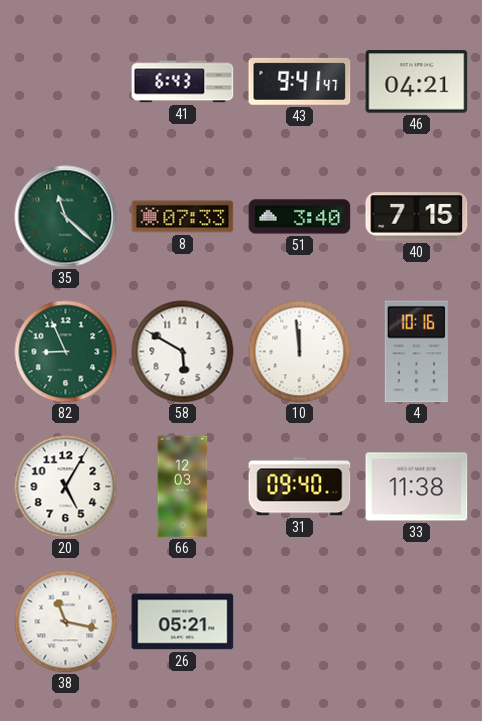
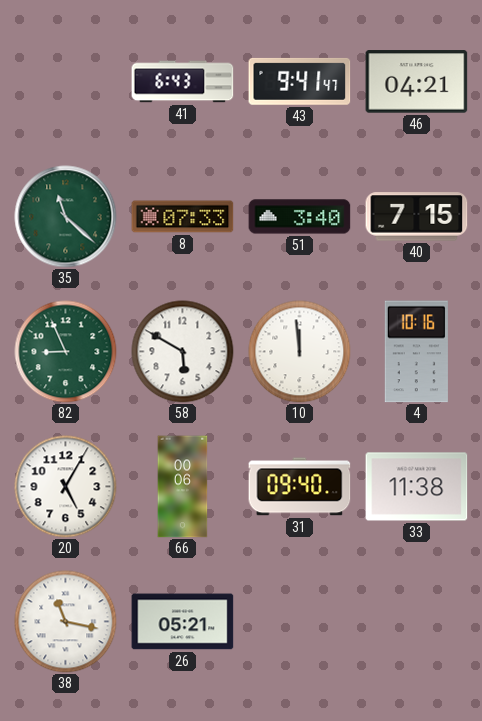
66: 12:03 -> 00:06
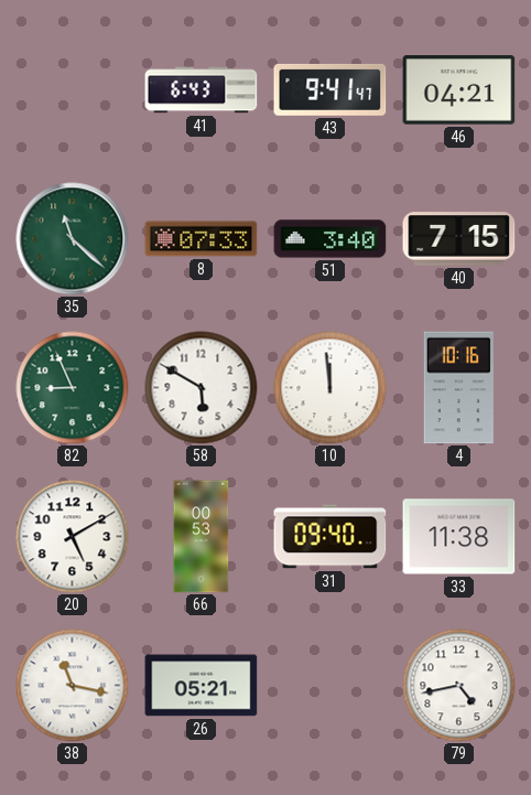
20: 5:05 -> 5:10
66: 00:06 -> 00:53
79: none -> 4:43
